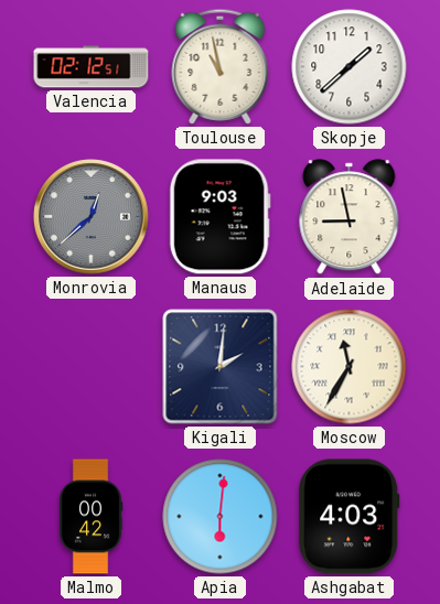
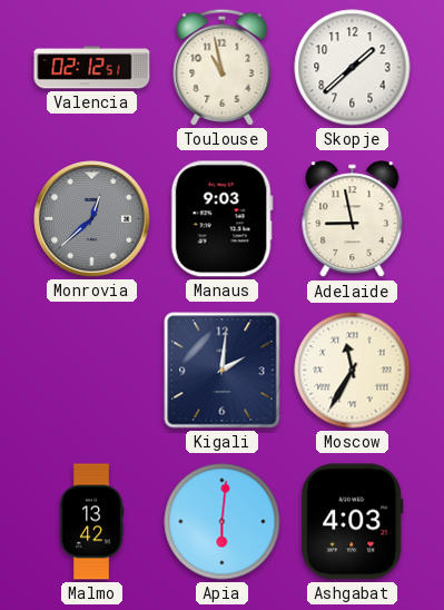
Malmo: 00:42 -> 13:42
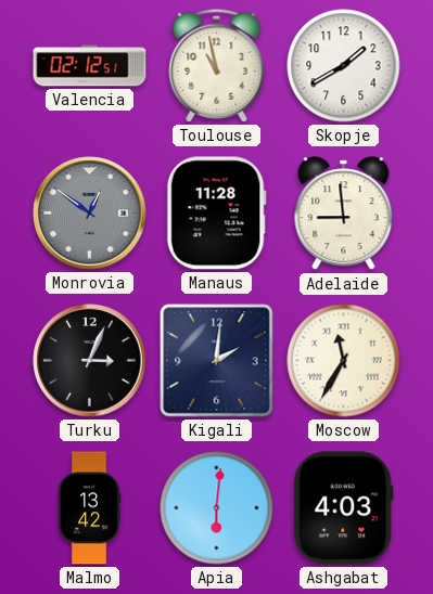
Skopje: 1:38 -> 1:40
Monrovia: 12:38 -> 12:51
Manaus: 9:03 -> 11:28
Adelaide: 8:58 -> 8:59
Turku: none -> 3:04
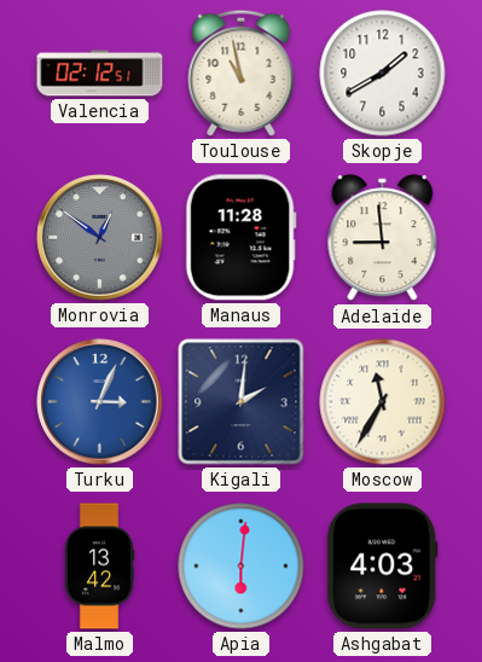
Turku dial: black -> blue
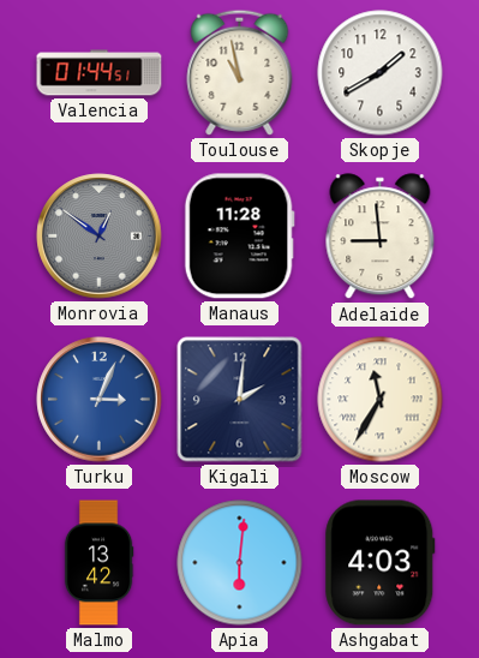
Valencia: 02:12 -> 01:44
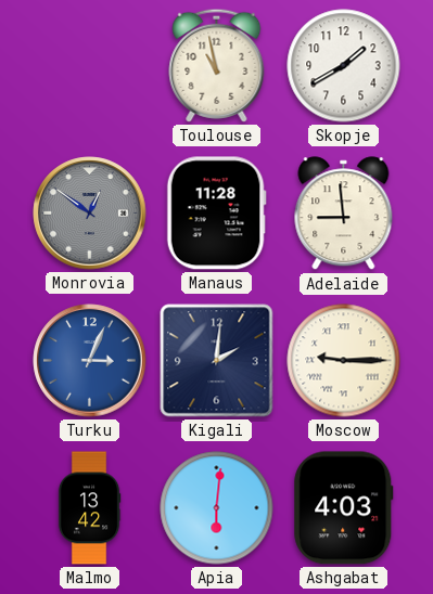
Valencia: 01:44 -> none
Moscow: 11:35 -> 9:15
